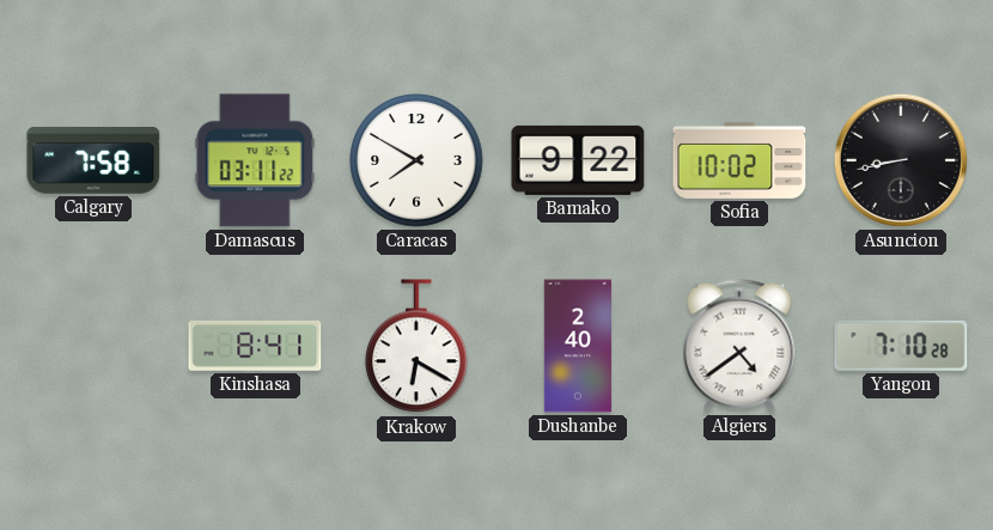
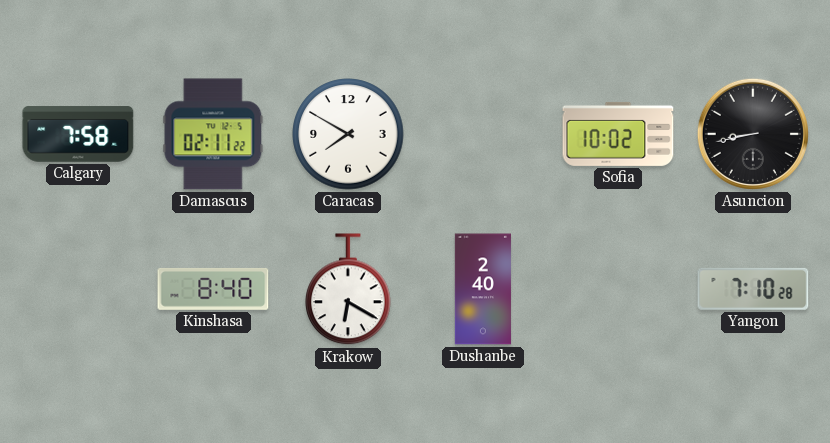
Damascus: 03:11 -> 02:11
Bamako: 9:22 -> none
Kinshasa: 8:41 -> 8:40
Algiers: 4:39 -> none
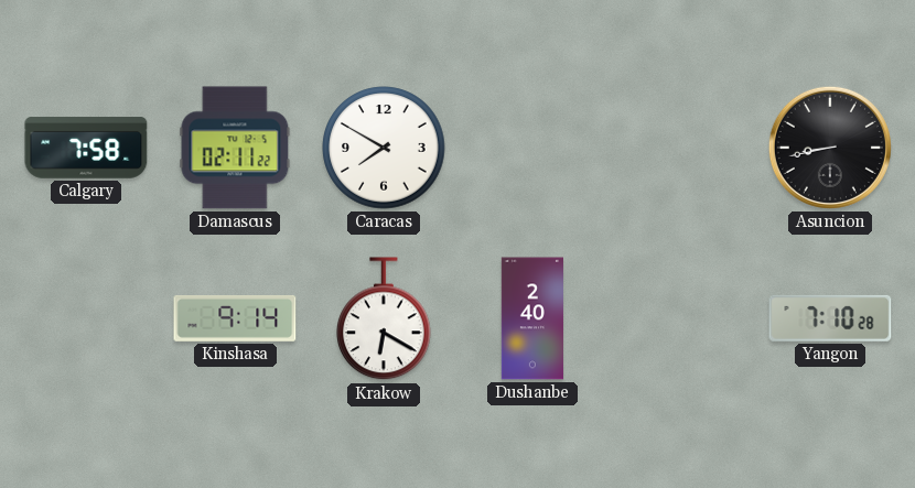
Sofia: 10:02 -> none
Kinshasa: 8:40 -> 9:14
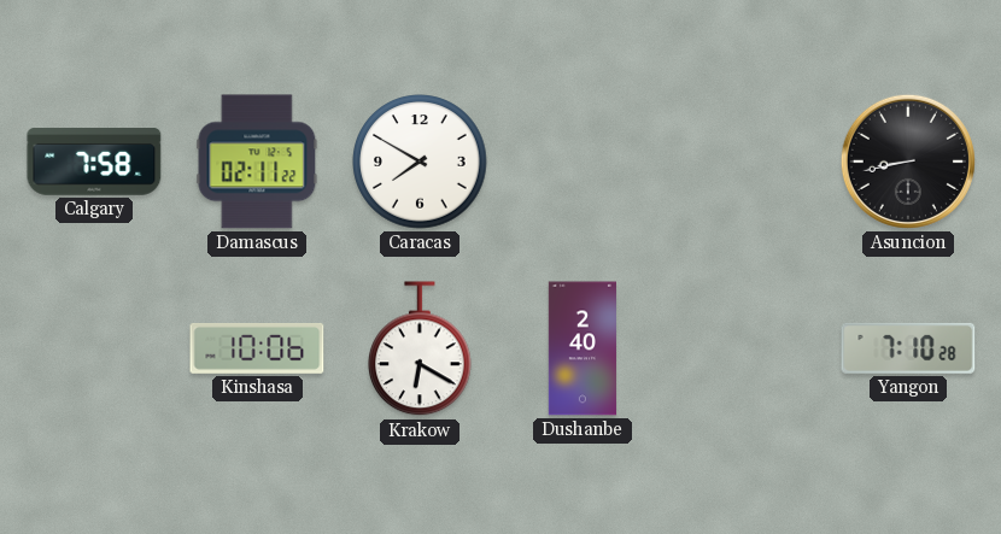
Kinshasa: 9:14 -> 10:06
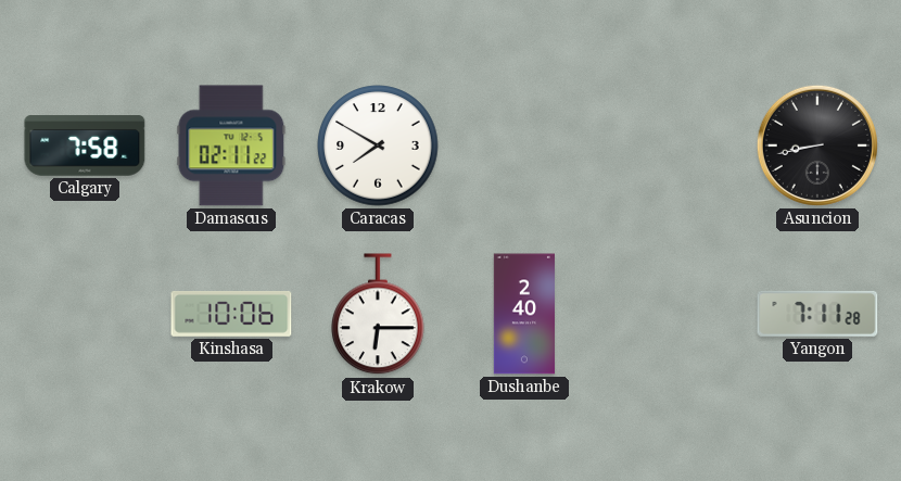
Krakow: 6:20 -> 6:15
Yangon: 7:10 -> 7:11
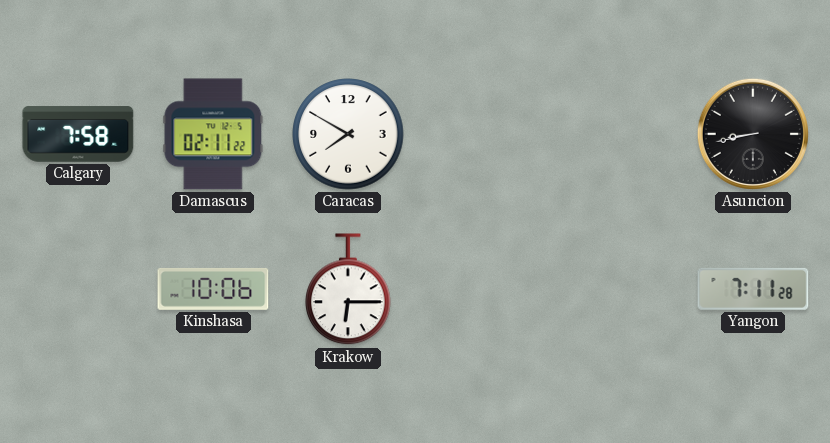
Dushanbe: 2:40 -> none
